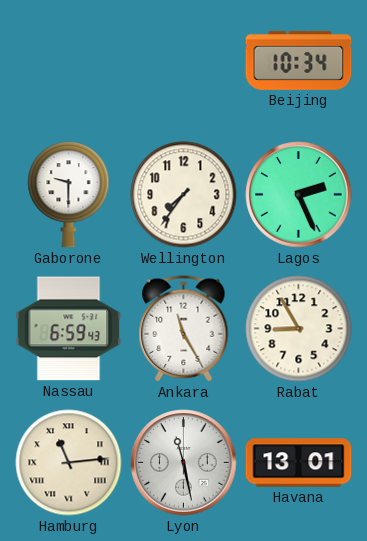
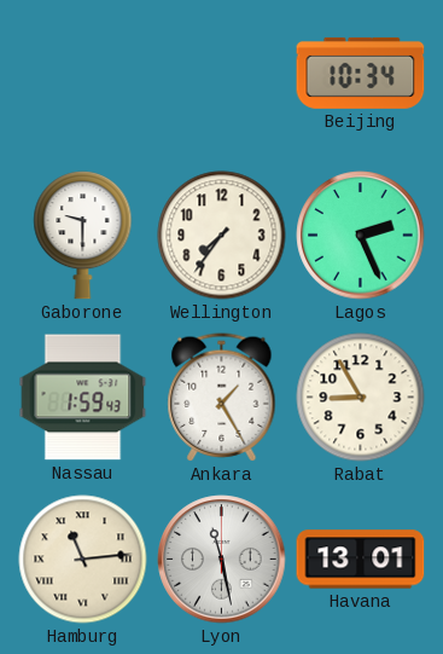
Nassau: 6:59 -> 1:59
Ankara: 11:25 -> 1:25
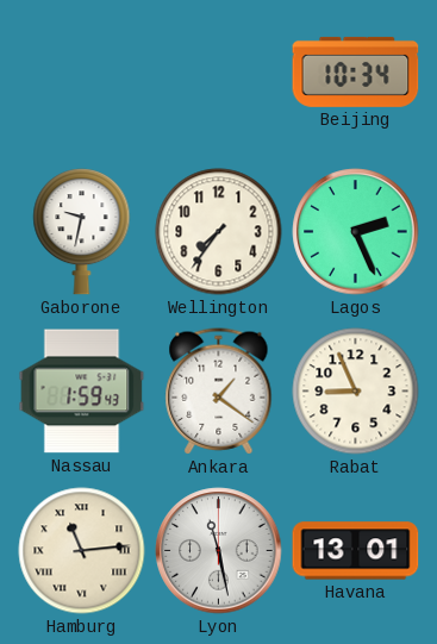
Gaborone: 9:30 -> 9:32
Ankara: 1:25 -> 1:21
Rabat: 8:55 -> 8:56
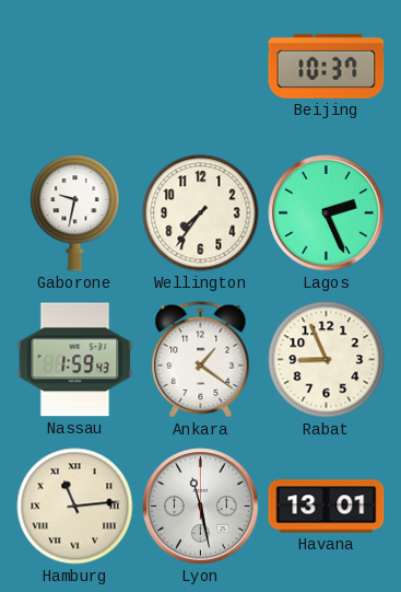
Beijing: 10:34 -> 10:37
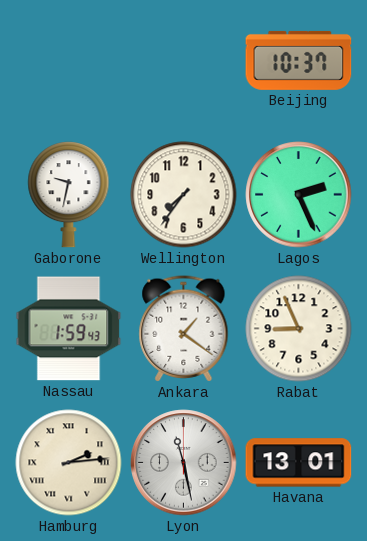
Hamburg: 11:14 -> 2:14
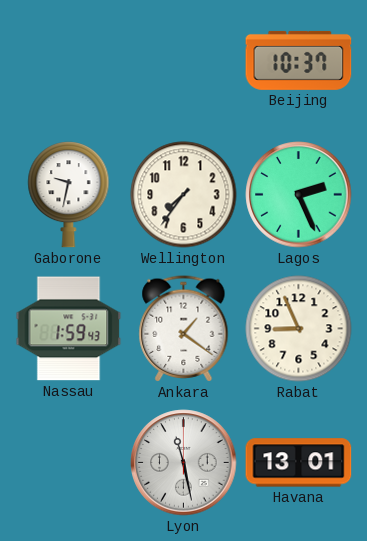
Hamburg: 2:14 -> none
